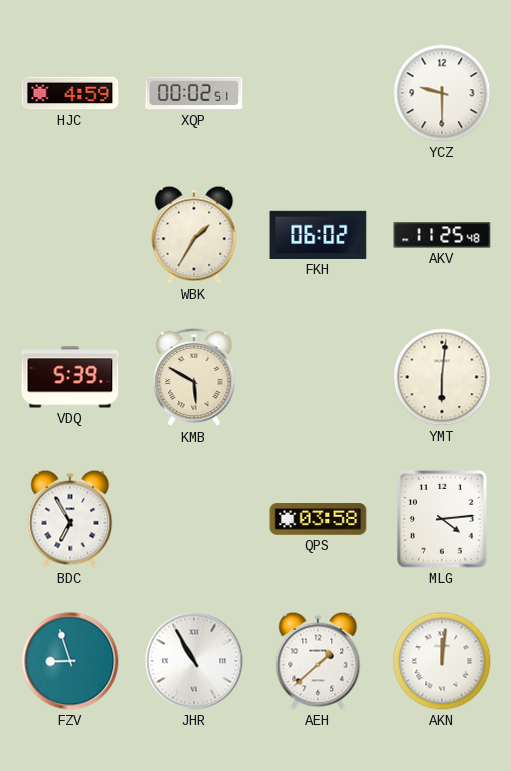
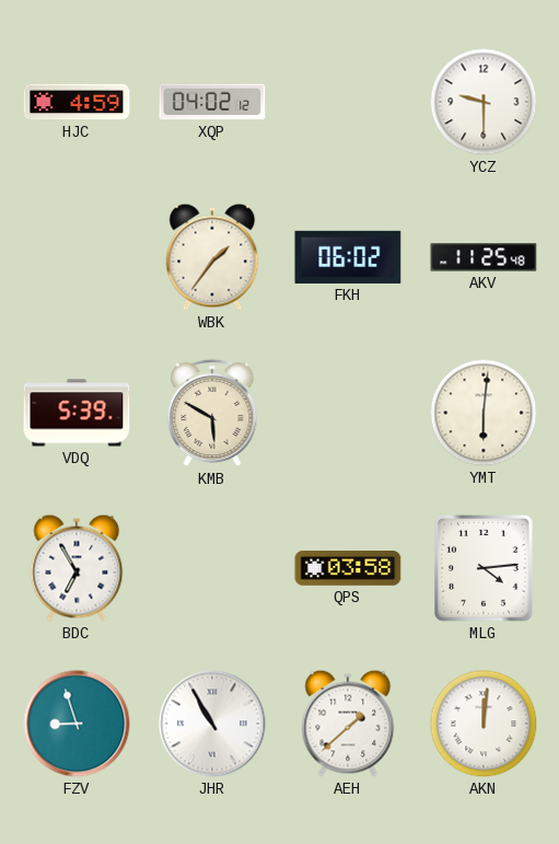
XQP: 00:02 -> 04:02
WBK: 1:35 -> 1:36
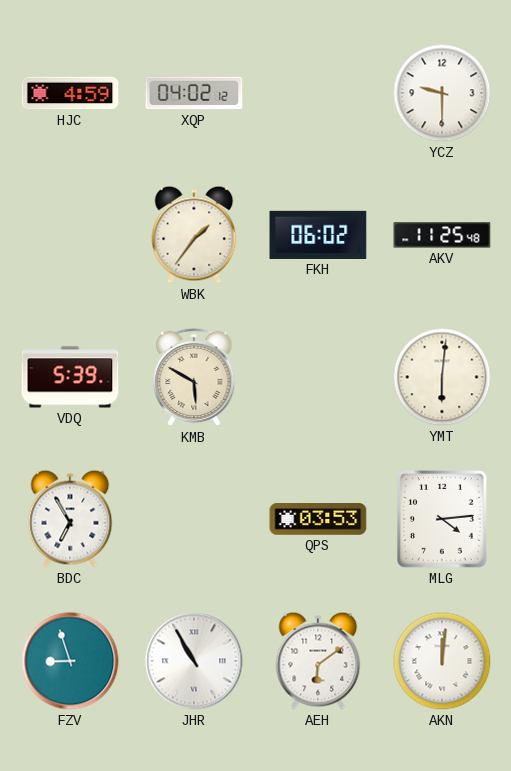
QPS: 03:58 -> 03:53
AEH: 1:38 -> 6:09
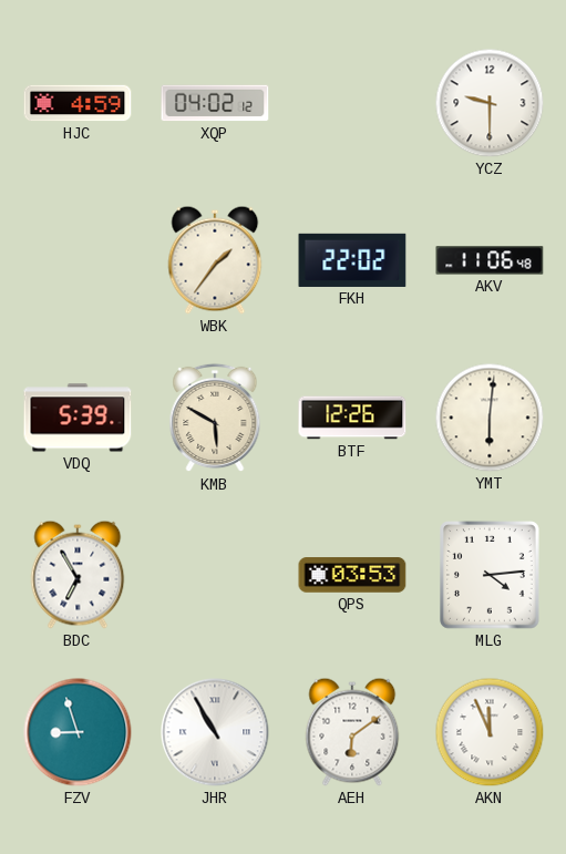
FKH: 06:02 -> 22:02
AKV: 11:25 -> 11:06
BTF: none -> 12:26
AKN: 12:01 -> 11:56
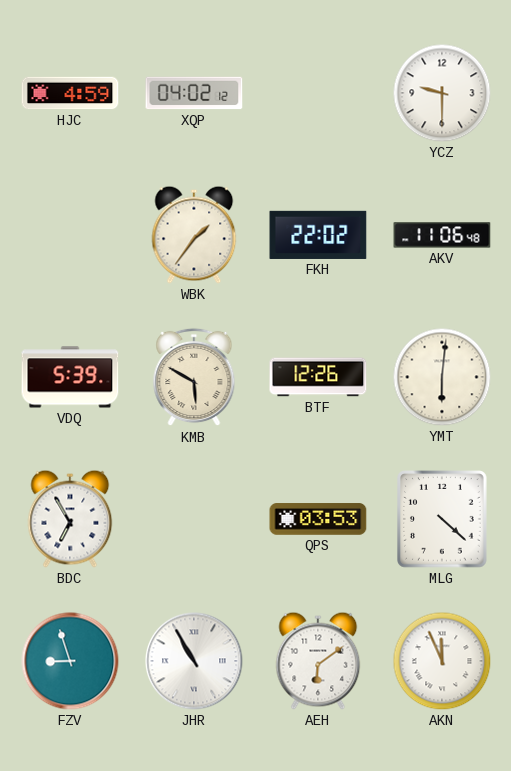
MLG: 4:14 -> 4:22
